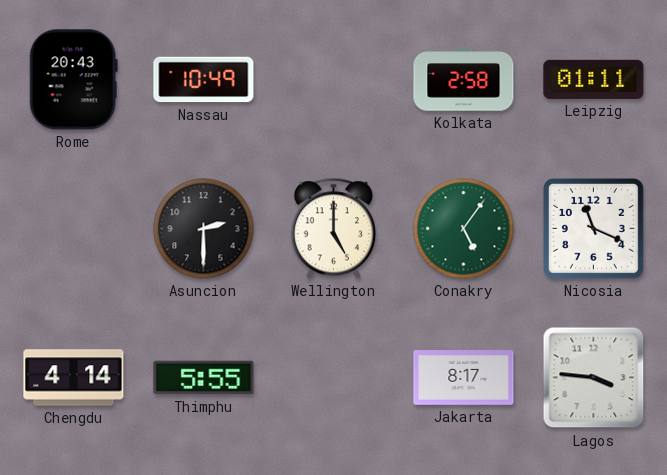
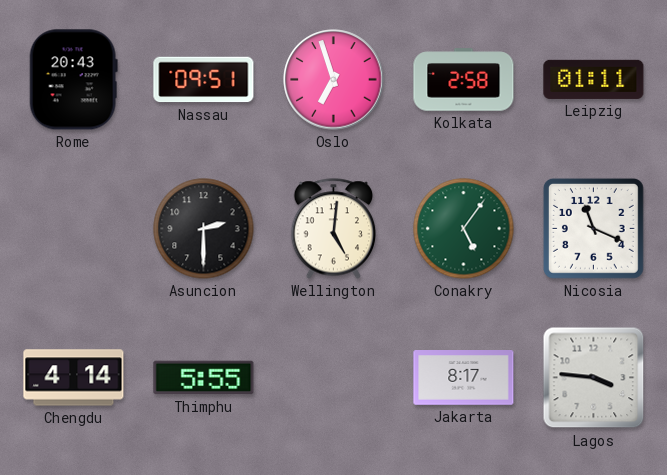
Nassau: 10:49 -> 09:51
Oslo: none -> 6:57
Wellington: 5:00 -> 5:01
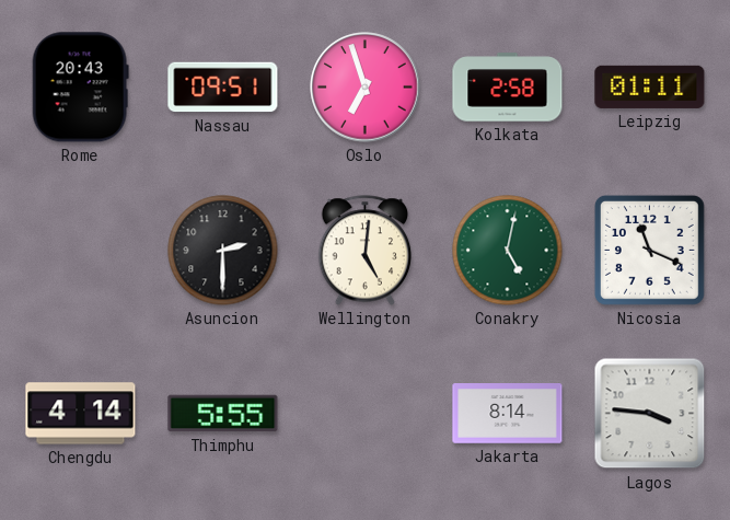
Conakry: 5:06 -> 5:02
Jakarta: 8:17 -> 8:14
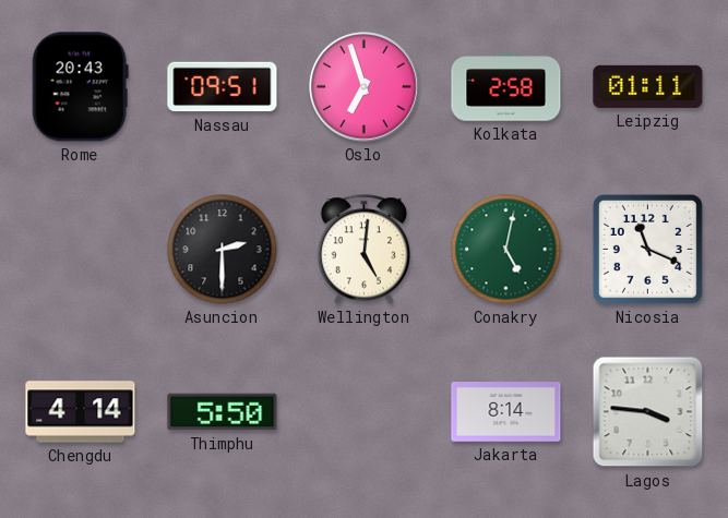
Thimphu: 5:55 -> 5:50
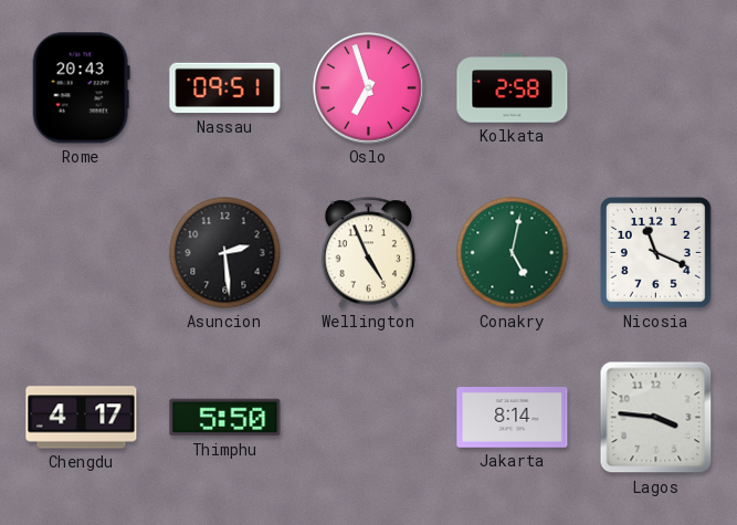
Leipzig: 01:11 -> none
Asuncion: 2:30 -> 2:29
Wellington: 5:01 -> 4:56
Chengdu: 4:14 -> 4:17
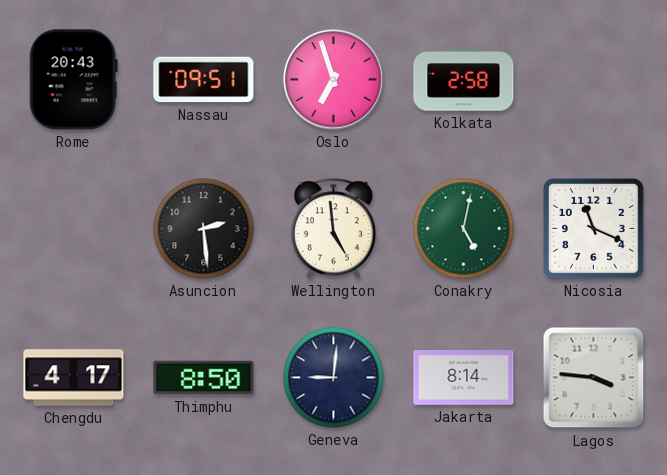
Wellington: 4:56 -> 4:59
Thimphu: 5:50 -> 8:50
Geneva: none -> 9:01
